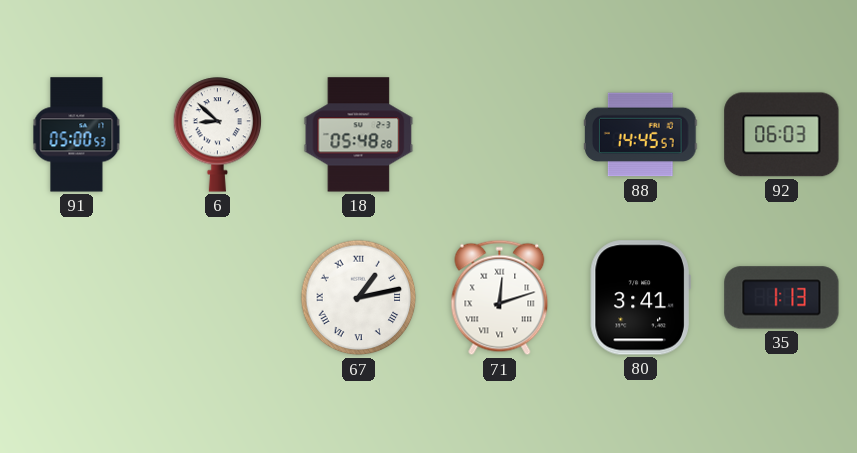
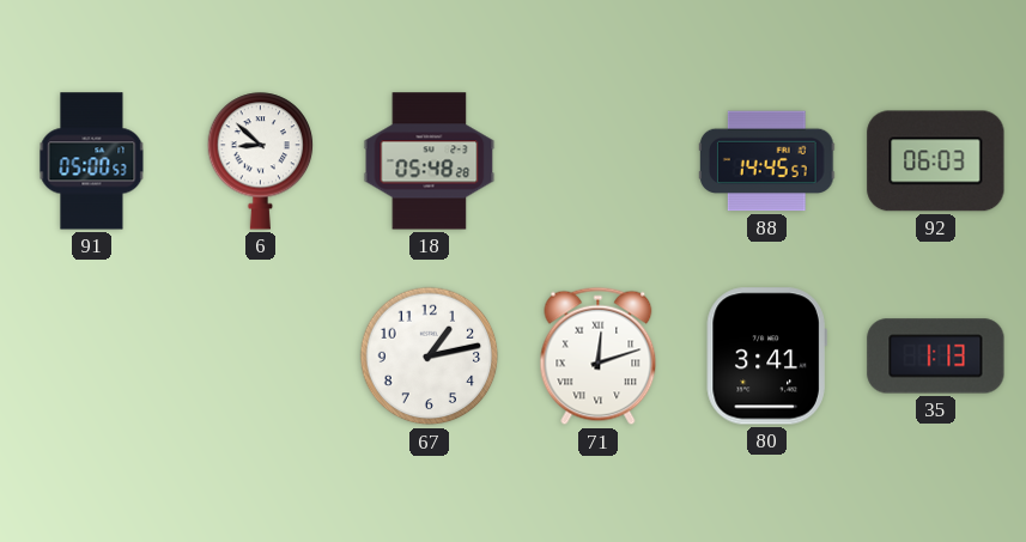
67 numerals: Roman -> Arabic
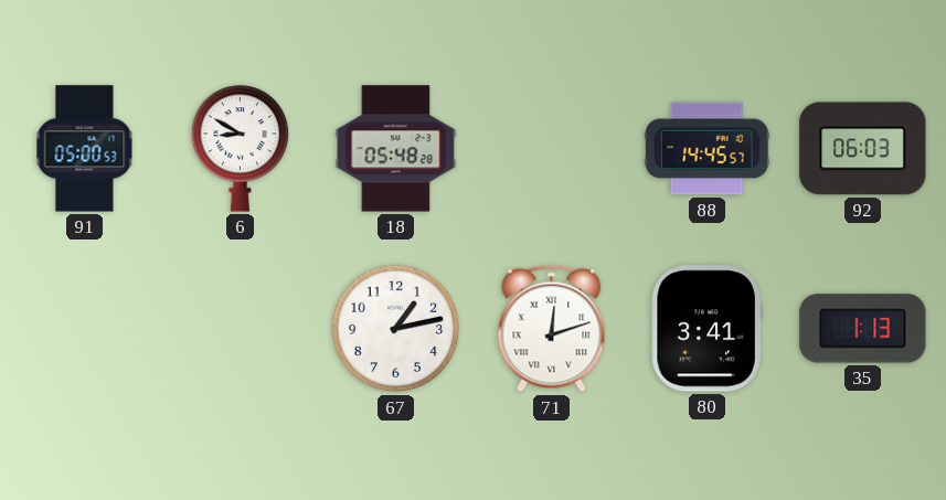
6: 8:52 -> 8:50
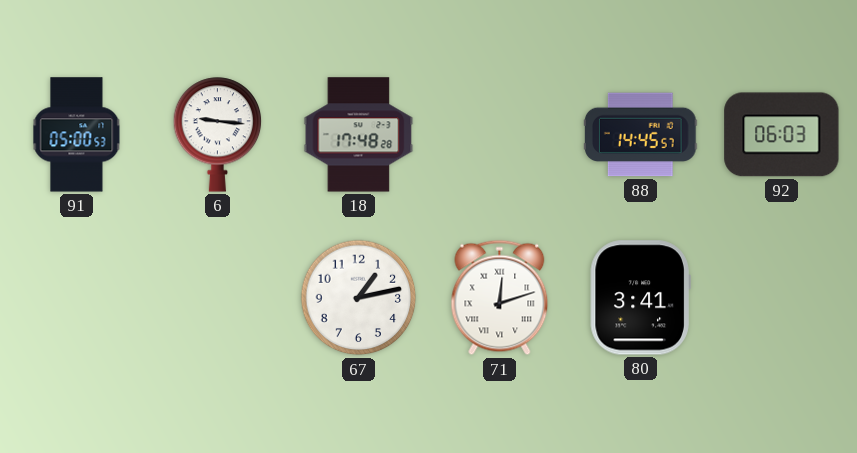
6: 8:50 -> 9:16
18: 05:48 -> 17:48
35: 1:13 -> none
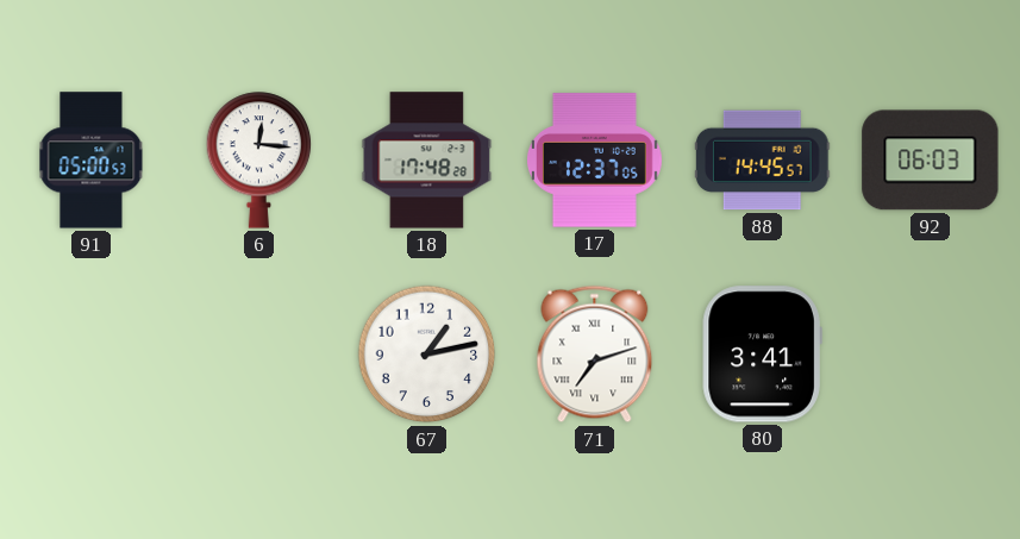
6: 9:16 -> 12:16
17: none -> 12:37
71: 12:12 -> 7:12
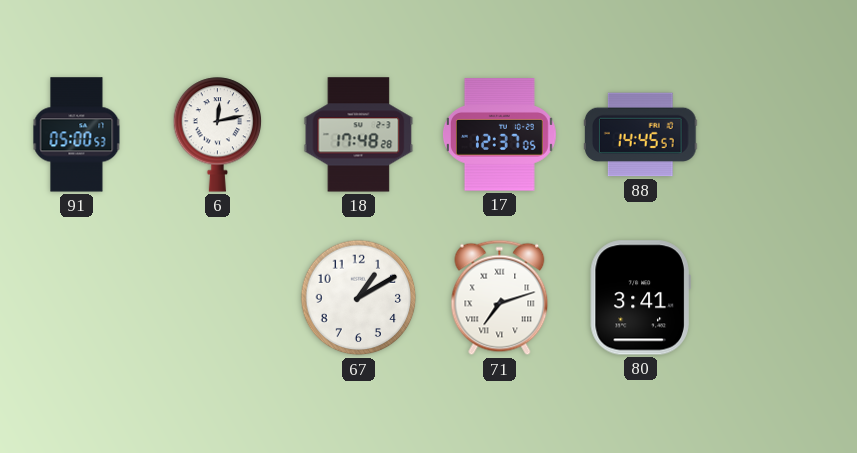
6: 12:16 -> 12:13
92: 06:03 -> none
67: 1:13 -> 1:10
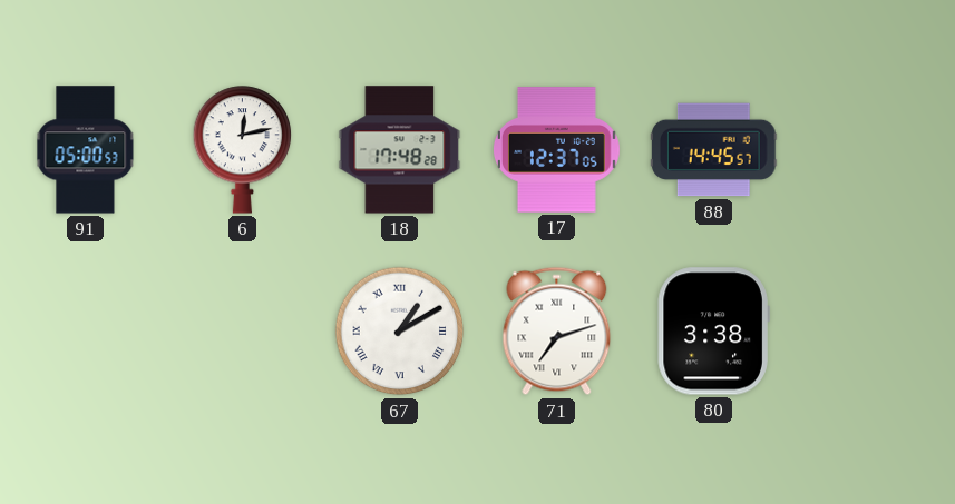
67 numerals: Arabic -> Roman
80: 3:41 -> 3:38
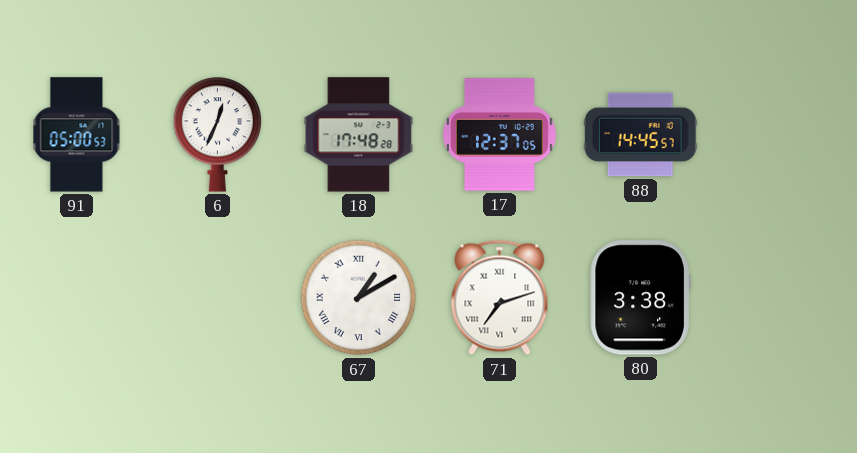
6: 12:13 -> 12:34
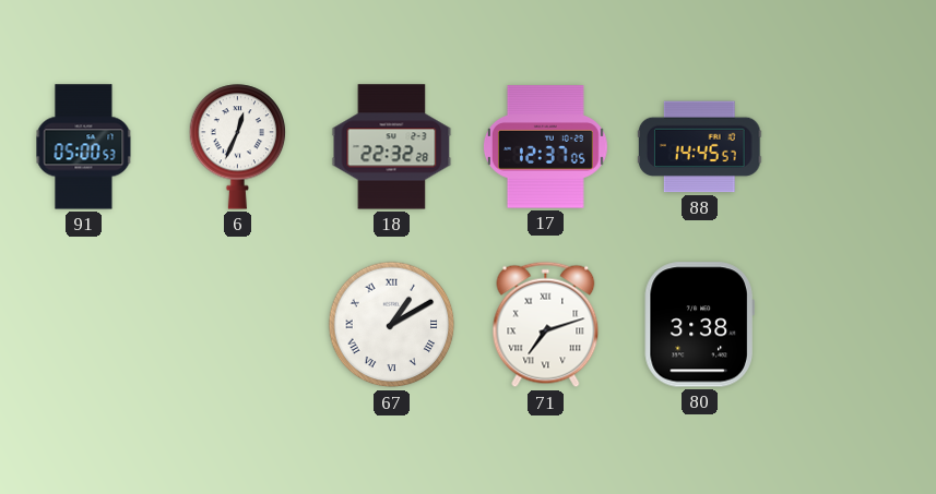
18: 17:48 -> 22:32
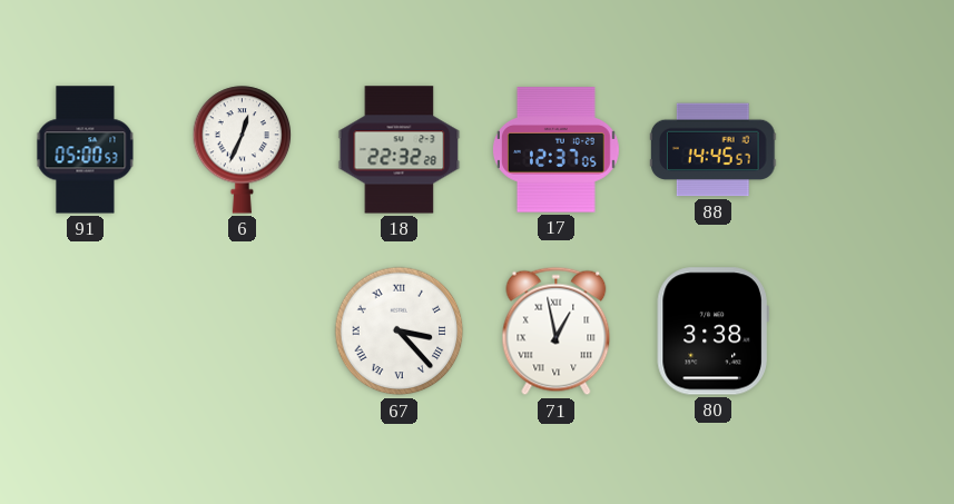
67: 1:10 -> 3:23
71: 7:12 -> 12:58
